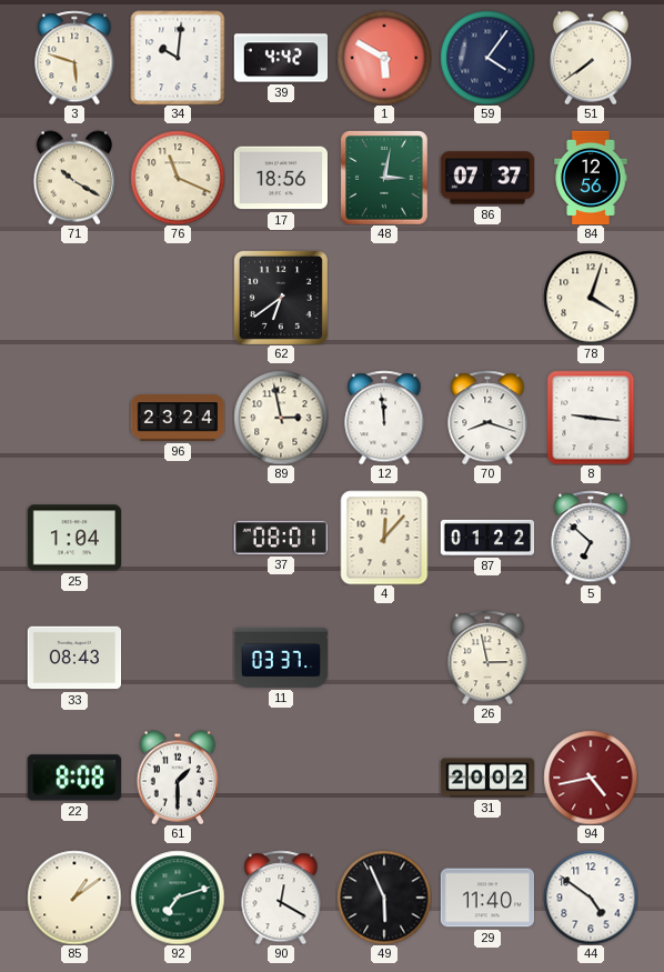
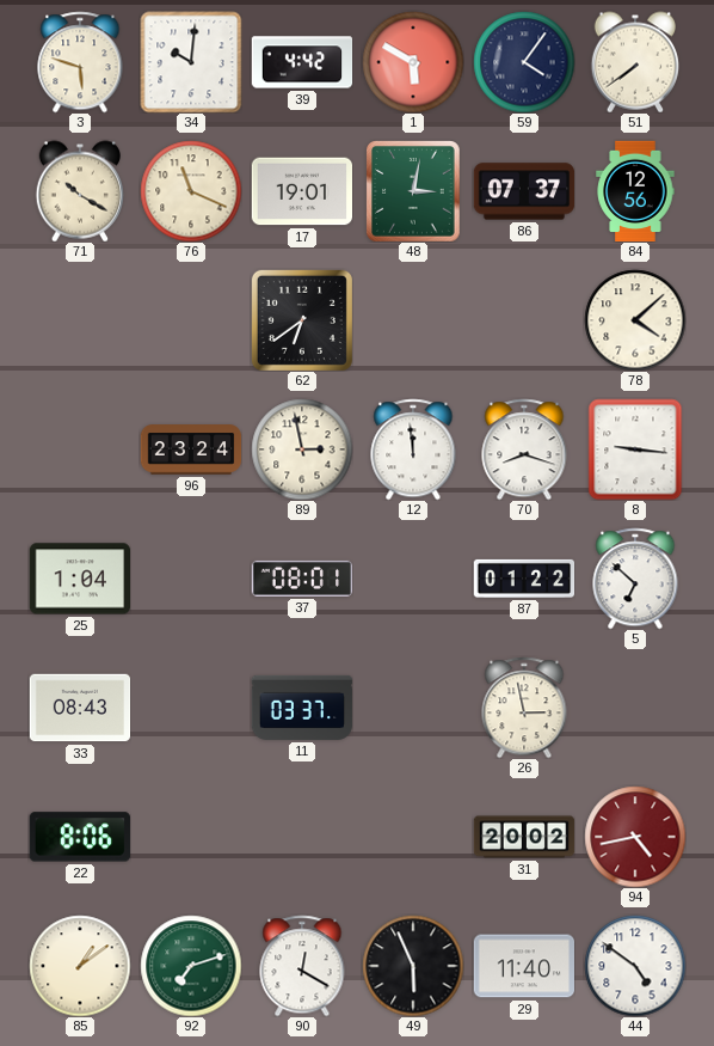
17: 18:56 -> 19:01
78: 4:03 -> 4:08
4: 12:07 -> none
22: 8:08 -> 8:06
61: 1:30 -> none
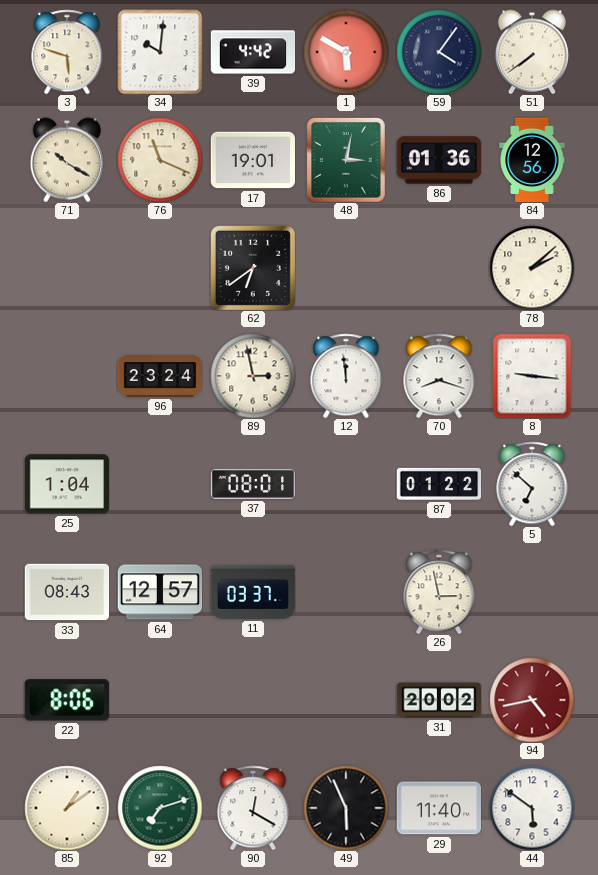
86: 07:37 -> 01:36
78: 4:08 -> 2:08
64: none -> 12:57
44: 4:51 -> 5:51
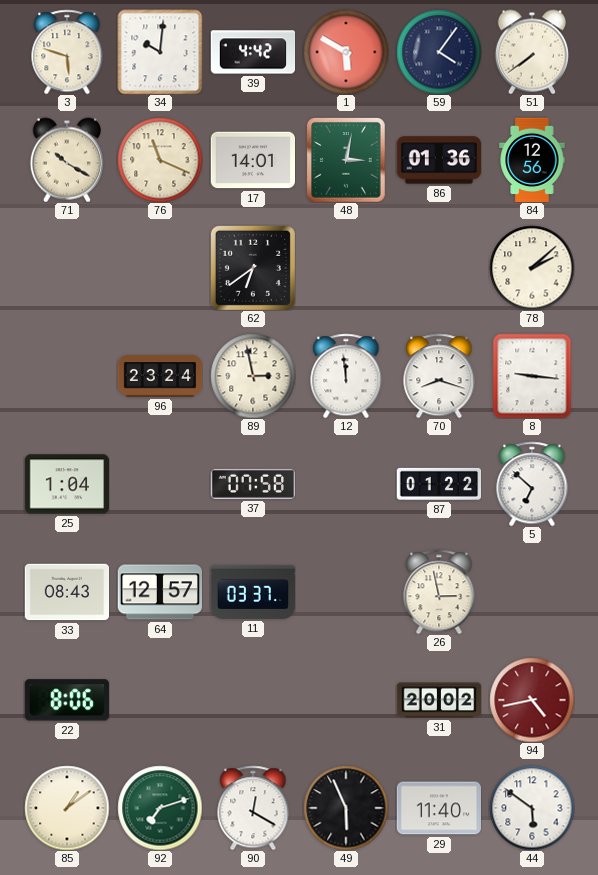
17: 19:01 -> 14:01
37: 08:01 -> 07:58
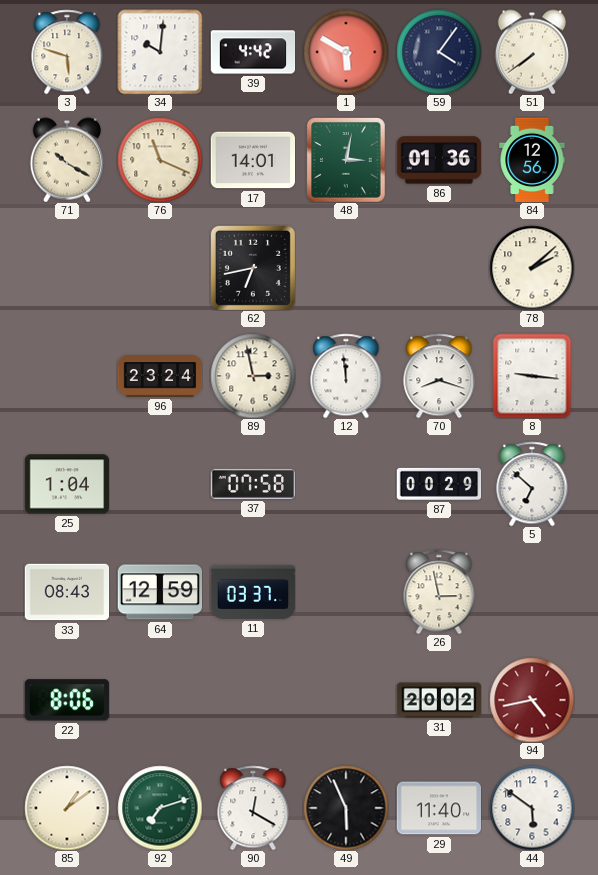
62: 6:39 -> 6:43
87: 01:22 -> 00:29
64: 12:57 -> 12:59
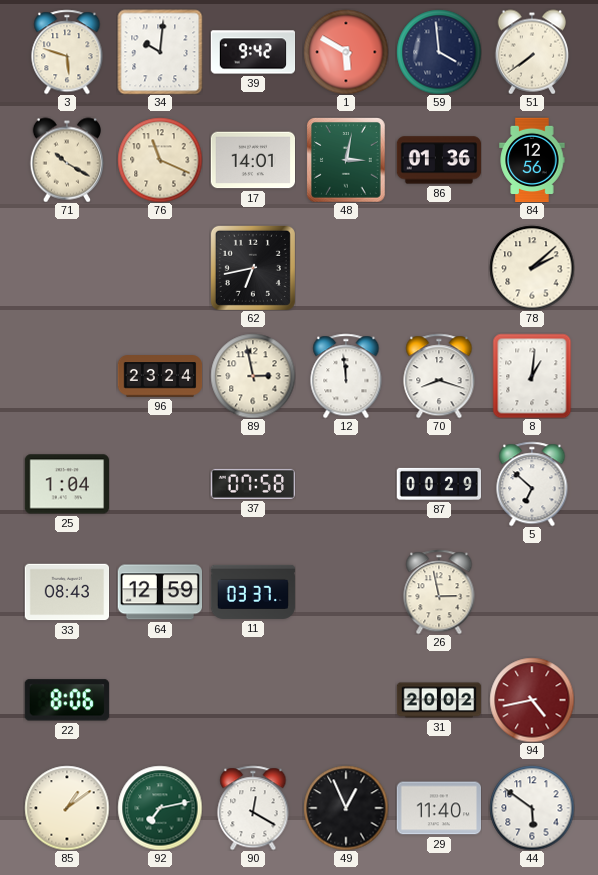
39: 4:42 -> 9:42
59: 4:06 -> 3:59
8: 9:16 -> 1:01
92: 7:12 -> 7:13
49: 5:56 -> 12:56
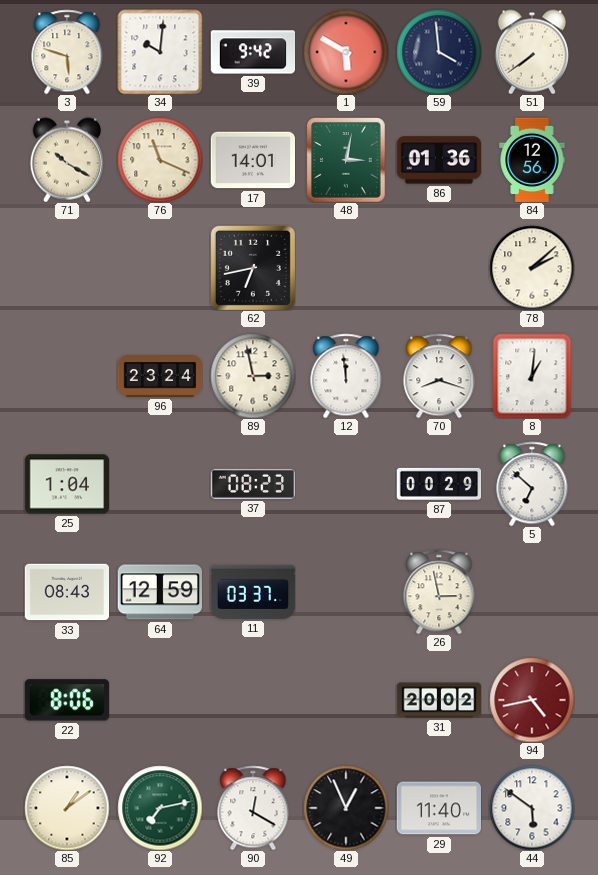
37: 07:58 -> 08:23
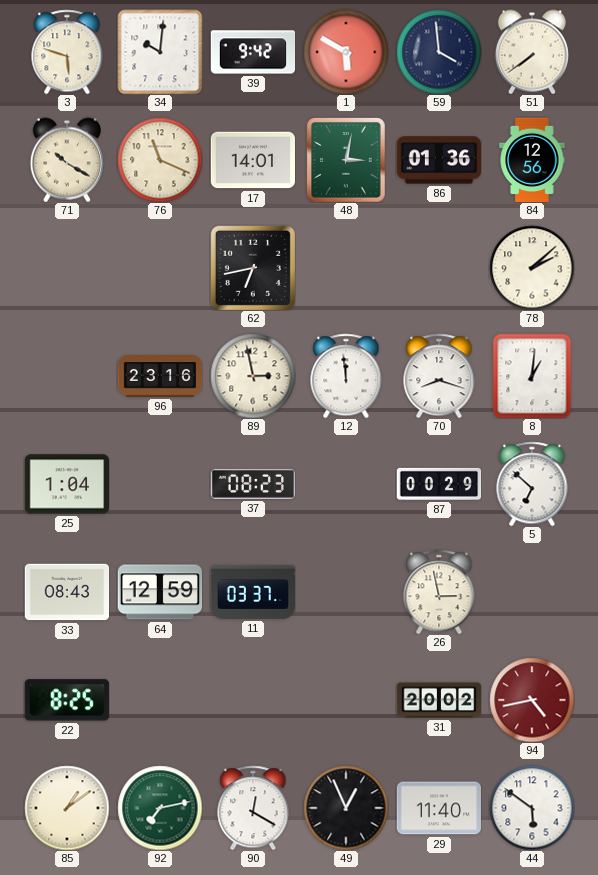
96: 23:24 -> 23:16
22: 8:06 -> 8:25
